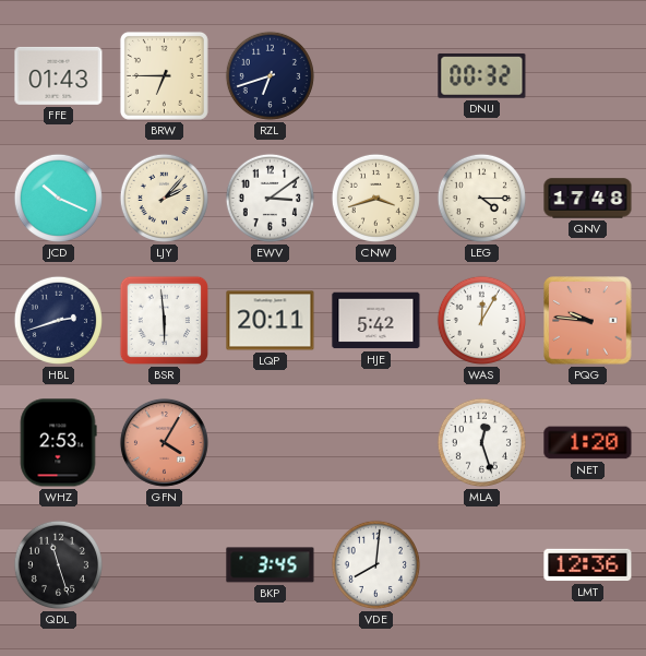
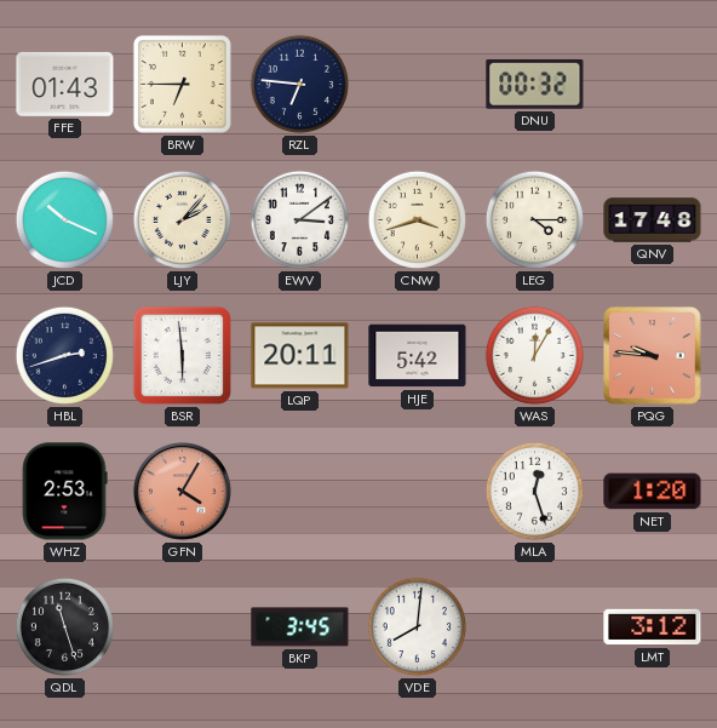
RZL: 6:42 -> 6:46
LMT: 12:36 -> 3:12
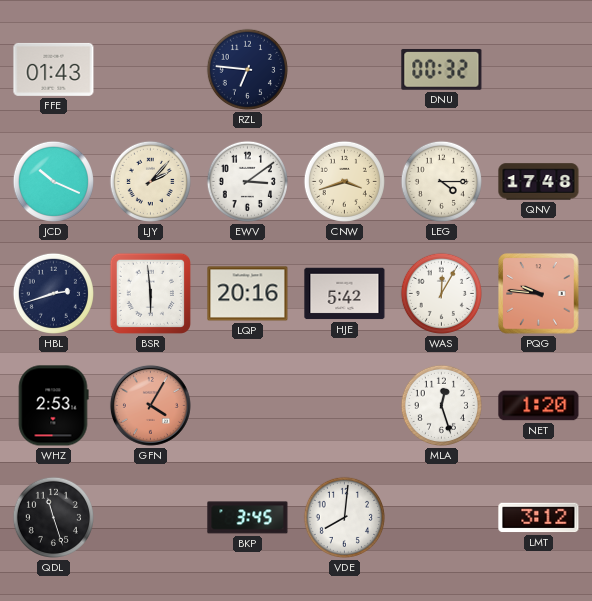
BRW: 6:45 -> none
LQP: 20:11 -> 20:16
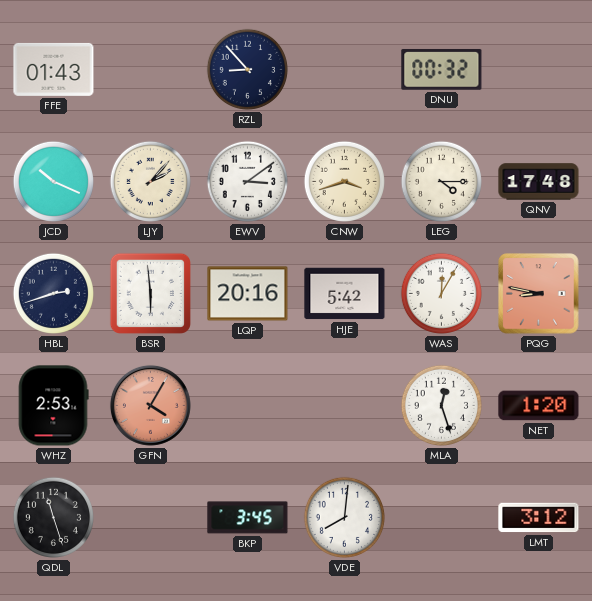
RZL: 6:46 -> 8:53
PQG: 9:46 -> 8:47
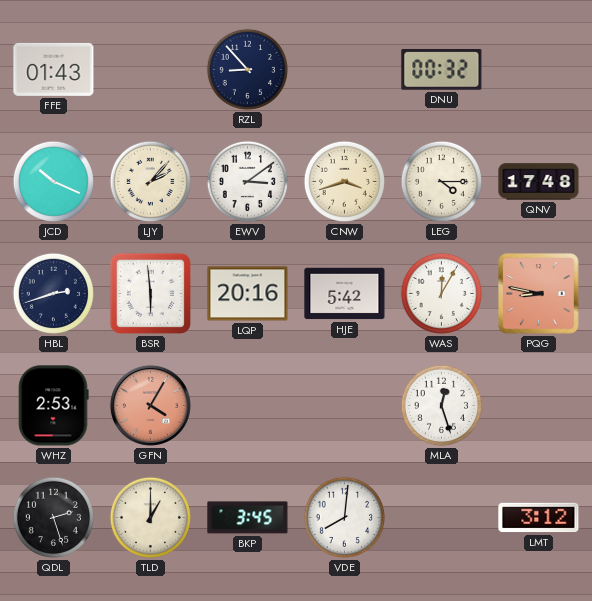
NET: 1:20 -> none
QDL: 11:27 -> 2:27
TLD: none -> 1:00
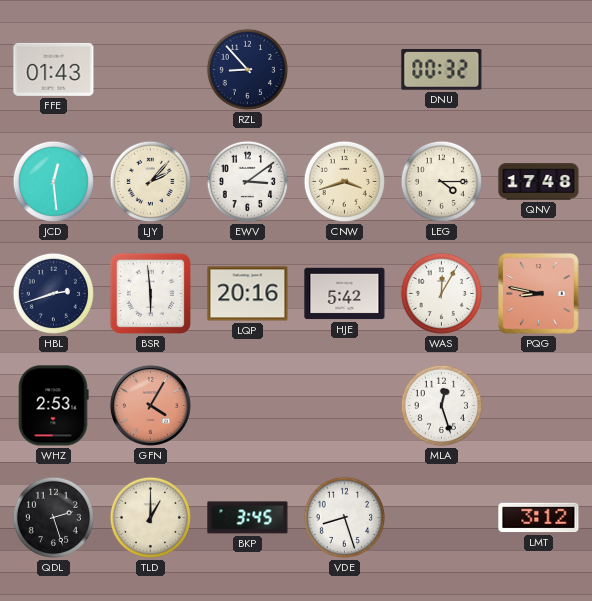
JCD: 10:19 -> 12:29
VDE: 8:01 -> 8:27
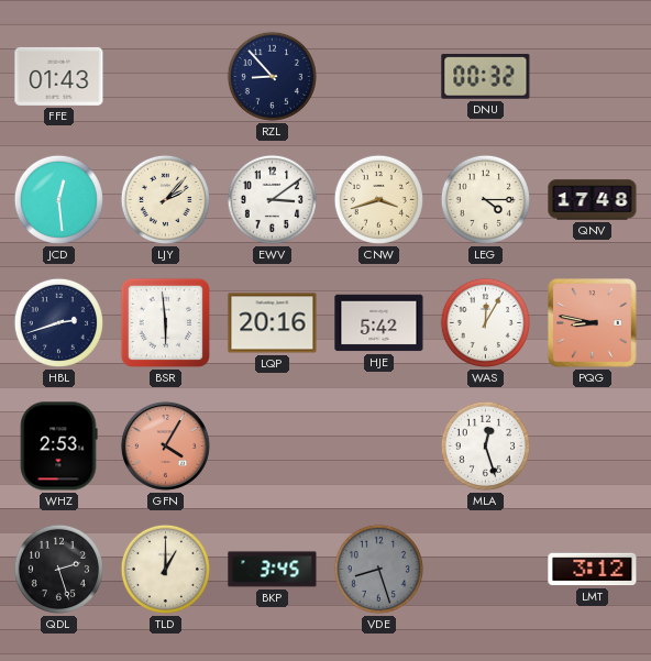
VDE dial: white -> grey
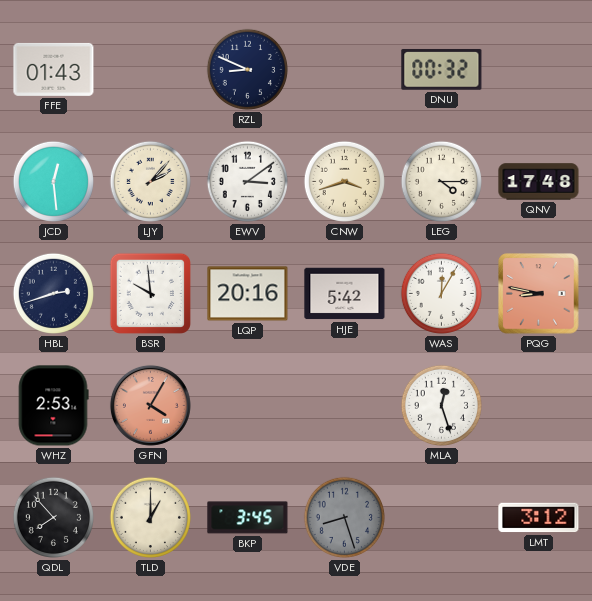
RZL: 8:53 -> 8:49
BSR: 5:59 -> 9:59
QDL: 2:27 -> 7:53
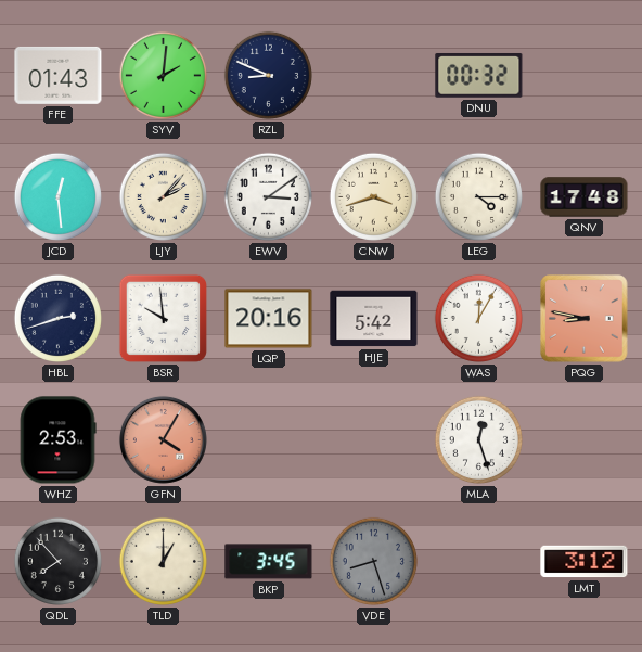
SYV: none -> 2:01
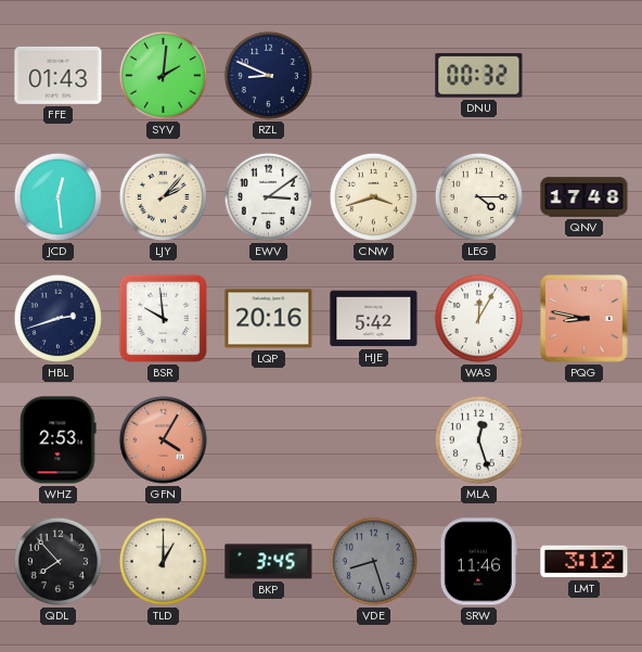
SRW: none -> 11:46
